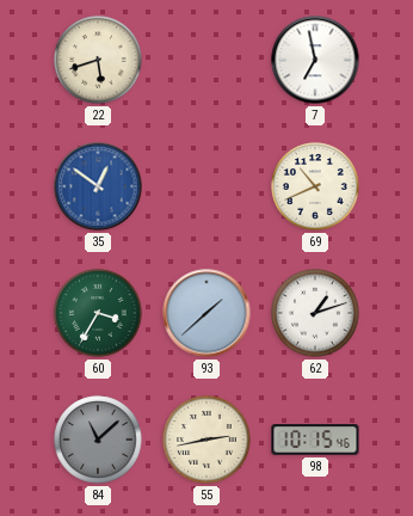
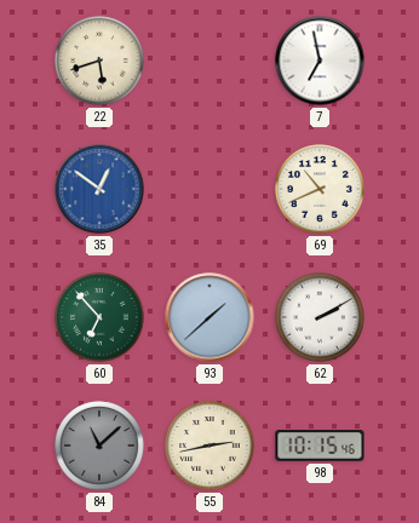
60: 3:35 -> 6:53
62: 1:12 -> 2:10
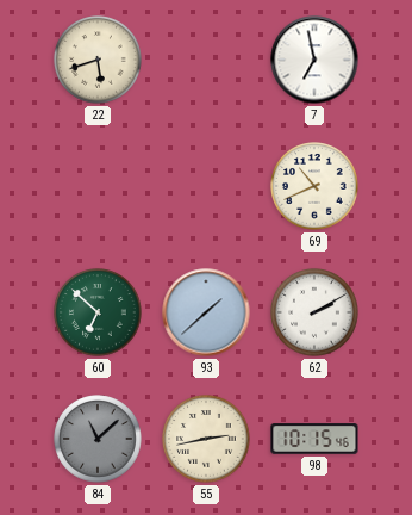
35: 12:51 -> none
60: 6:53 -> 6:52
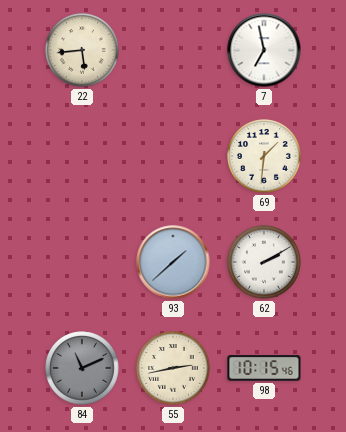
22: 5:42 -> 5:44
69: 10:41 -> 1:31
60: 6:52 -> none
84: 11:08 -> 11:11
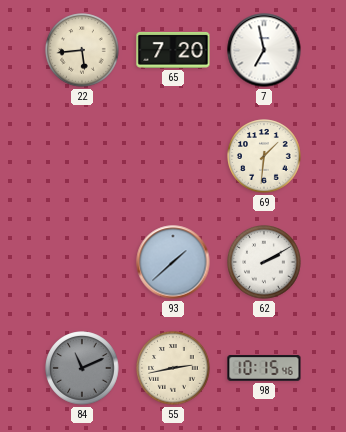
65: none -> 7:20
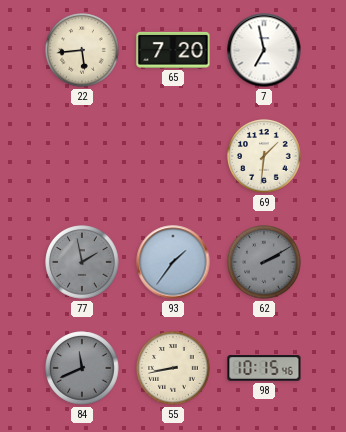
77: none -> 1:58
93: 1:38 -> 1:36
62 dial: white -> grey
84: 11:11 -> 11:41
55: 2:43 -> 8:43
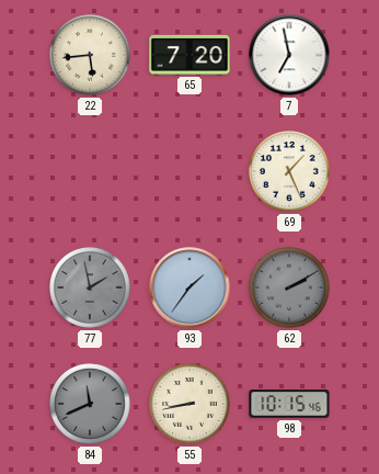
69: 1:31 -> 1:26
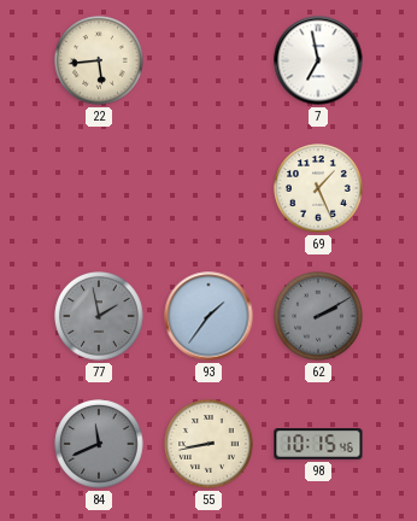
65: 7:20 -> none
